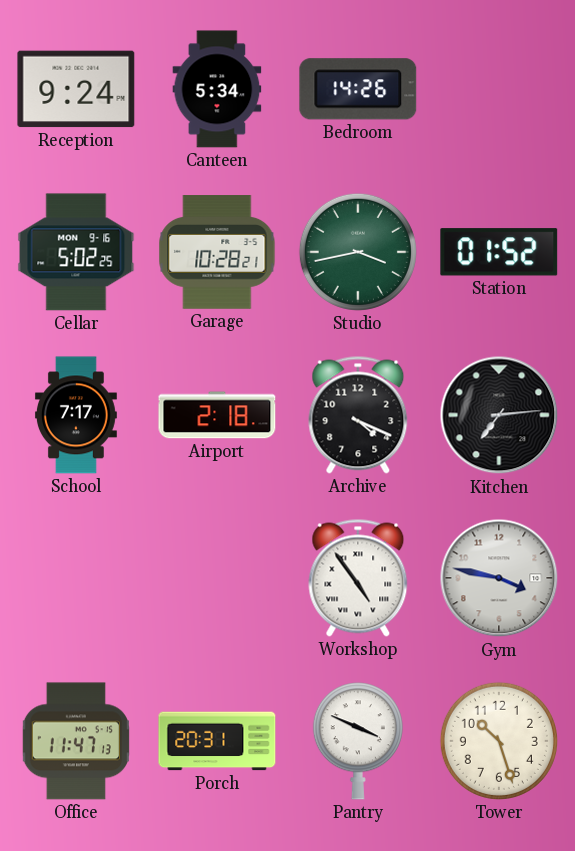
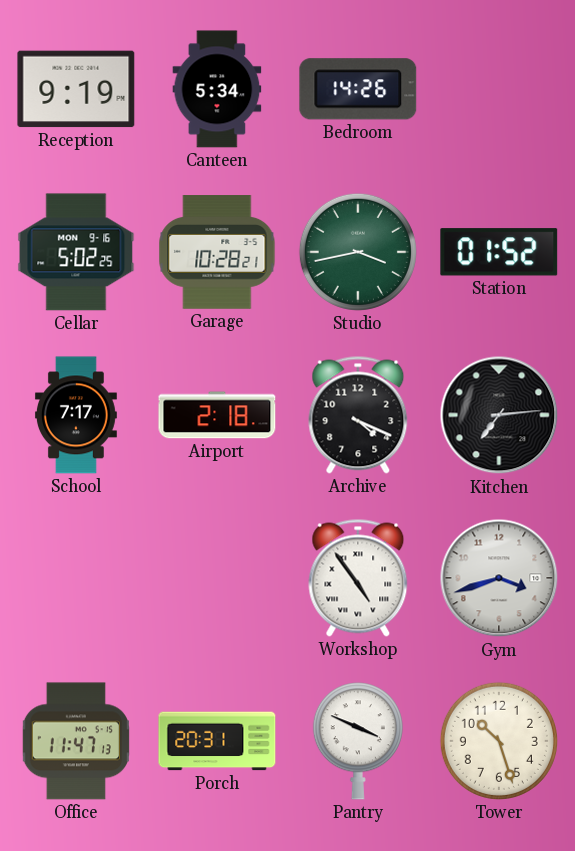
Reception: 9:24 -> 9:19
Gym: 3:47 -> 3:42
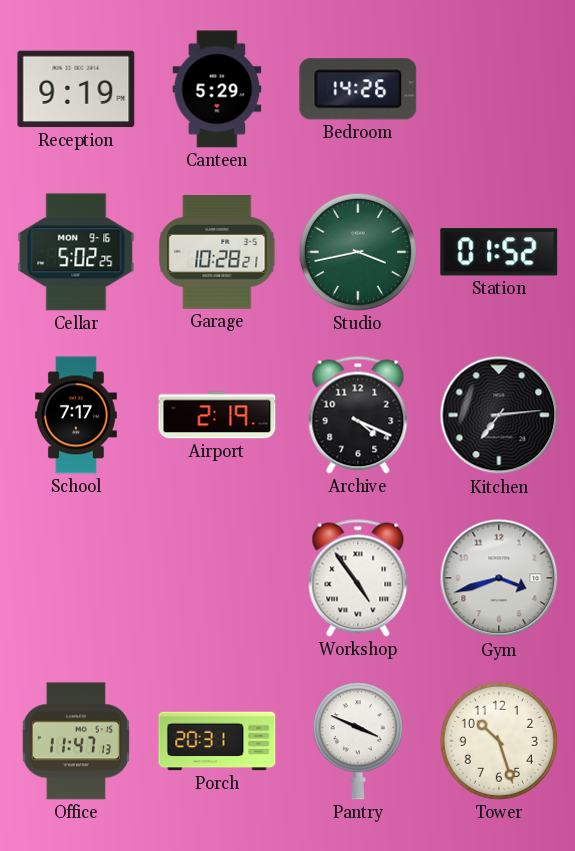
Canteen: 5:34 -> 5:29
Airport: 2:18 -> 2:19
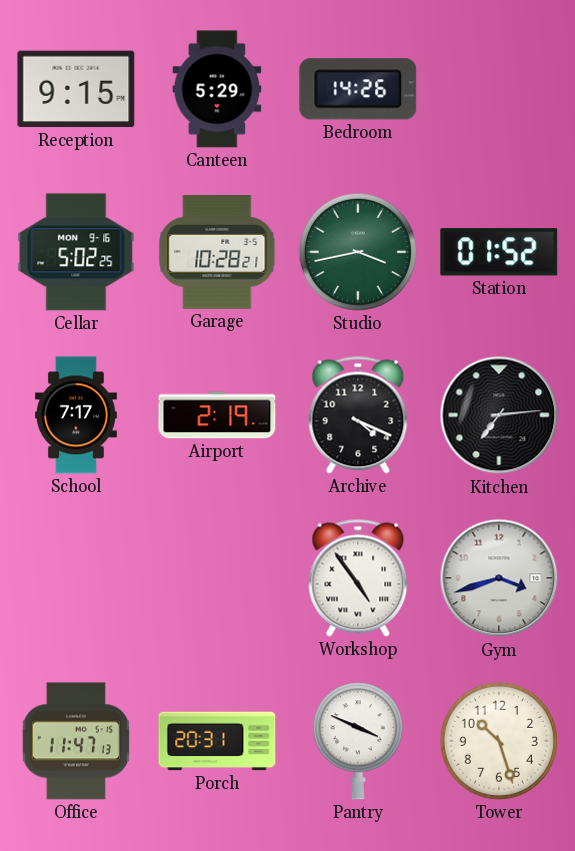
Reception: 9:19 -> 9:15
